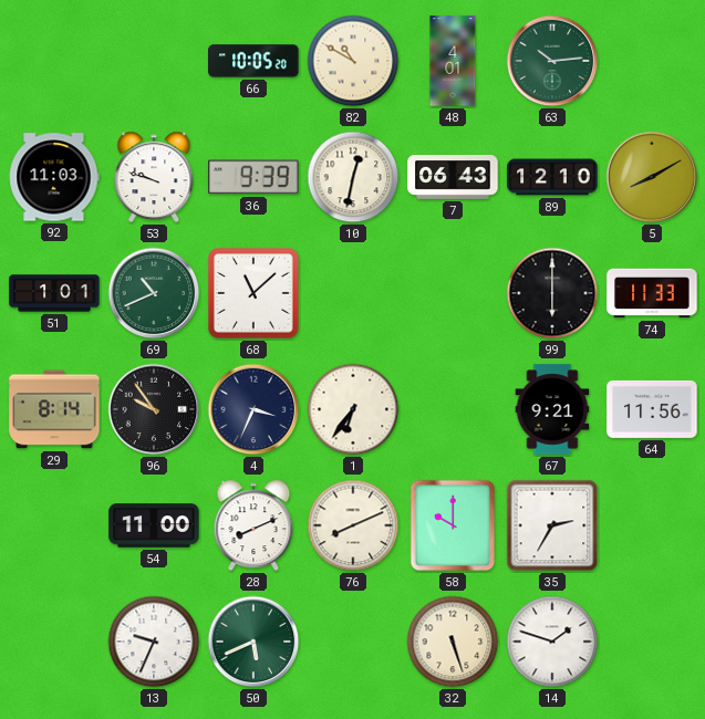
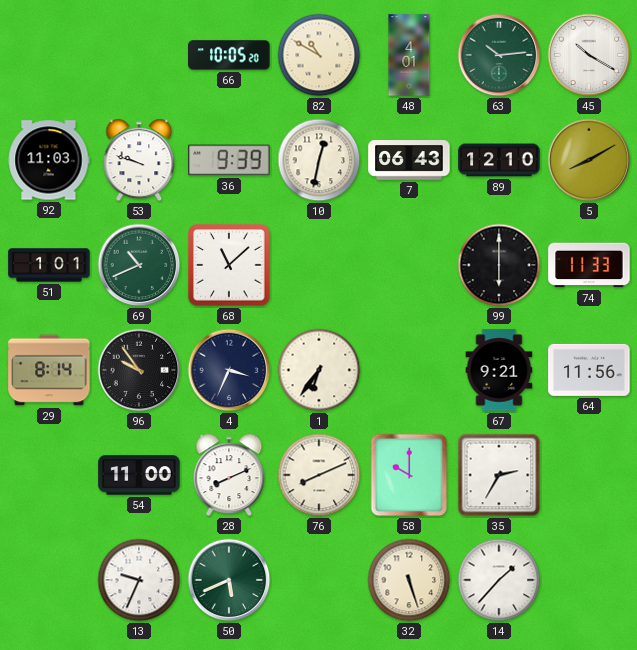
45: none -> 10:20
14: 1:48 -> 1:37
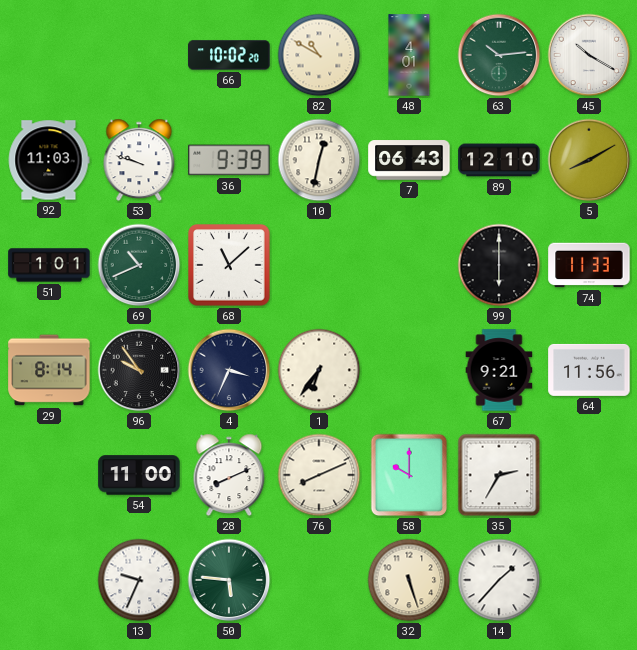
66: 10:05 -> 10:02
50: 5:41 -> 5:46
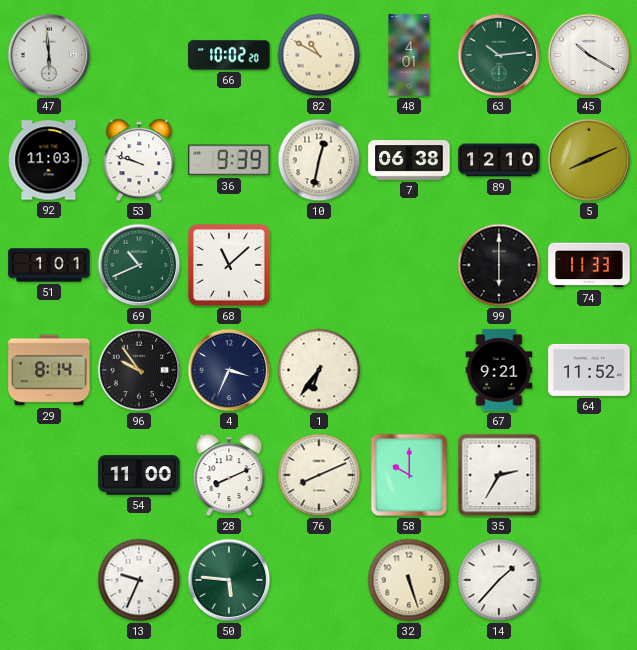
47: none -> 5:59
7: 06:43 -> 06:38
5: 8:10 -> 8:11
64: 11:56 -> 11:52
